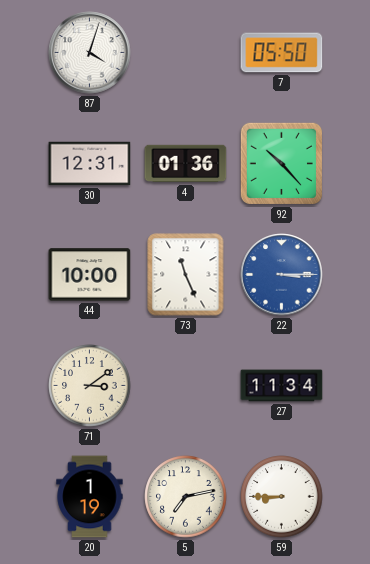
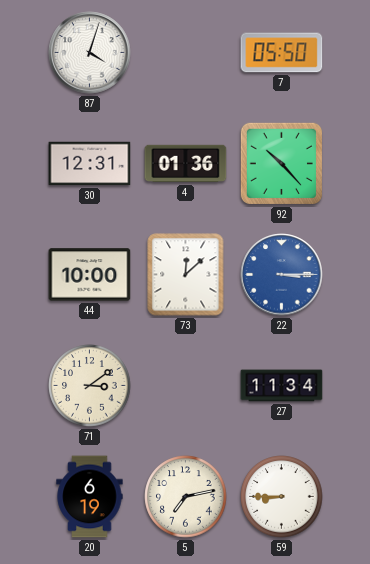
73: 11:26 -> 12:08
20: 1:19 -> 6:19
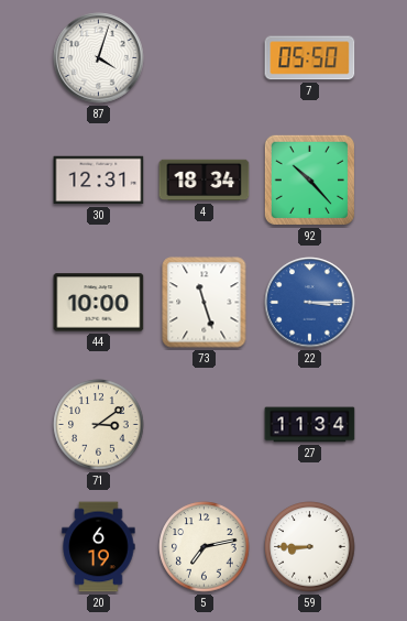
4: 01:36 -> 18:34
73: 12:08 -> 11:27
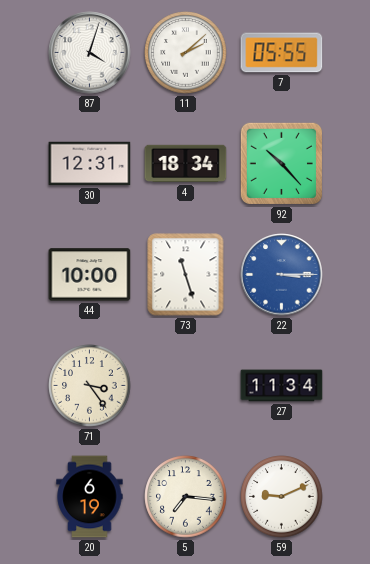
11: none -> 2:08
7: 05:50 -> 05:55
71: 3:09 -> 3:24
5: 7:13 -> 7:16
59: 8:45 -> 9:11
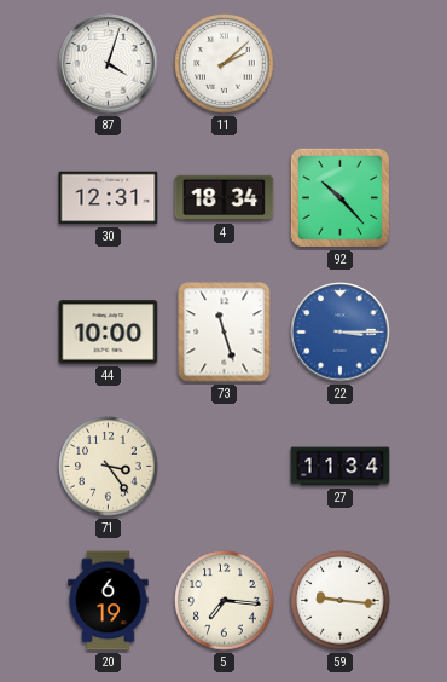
7: 05:55 -> none
59: 9:11 -> 9:16
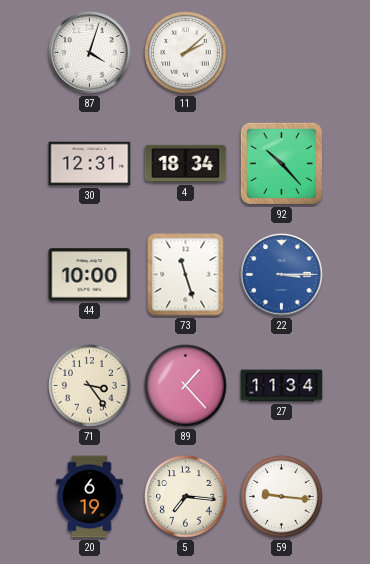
89: none -> 1:23
